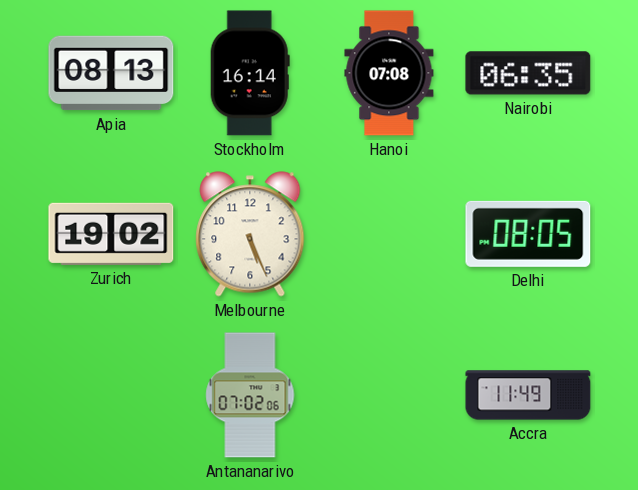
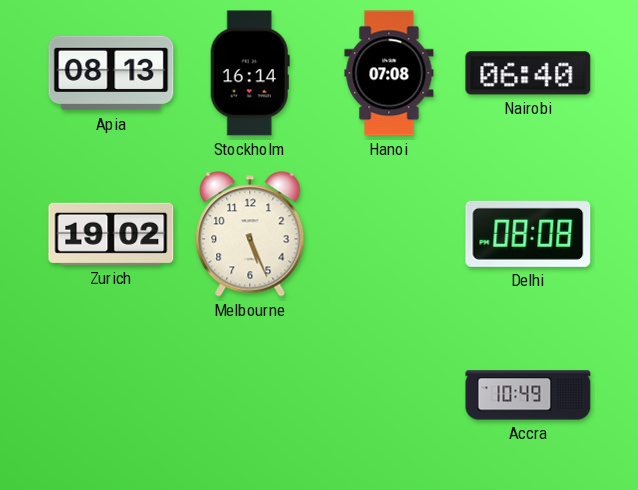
Nairobi: 06:35 -> 06:40
Delhi: 08:05 -> 08:08
Antananarivo: 07:02 -> none
Accra: 11:49 -> 10:49
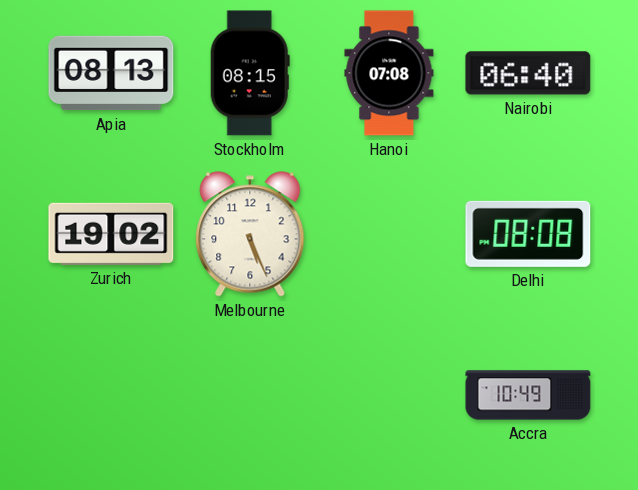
Stockholm: 16:14 -> 08:15
